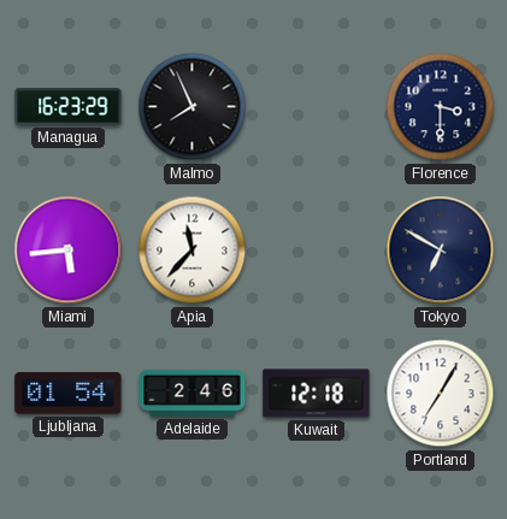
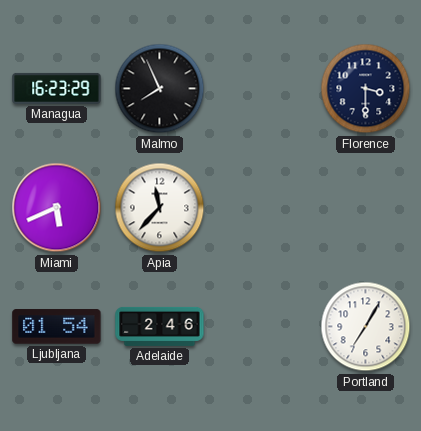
Miami: 5:44 -> 5:41
Tokyo: 6:50 -> none
Kuwait: 12:18 -> none
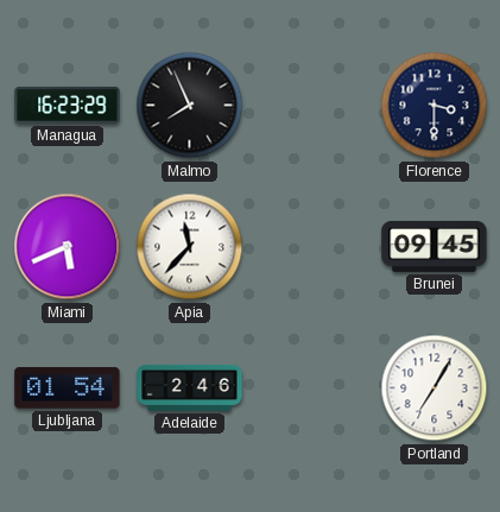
Brunei: none -> 09:45
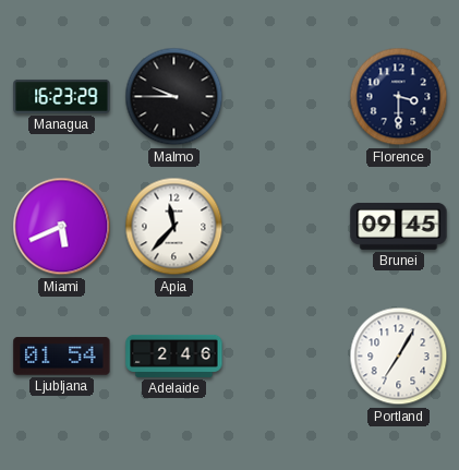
Malmo: 7:56 -> 9:45
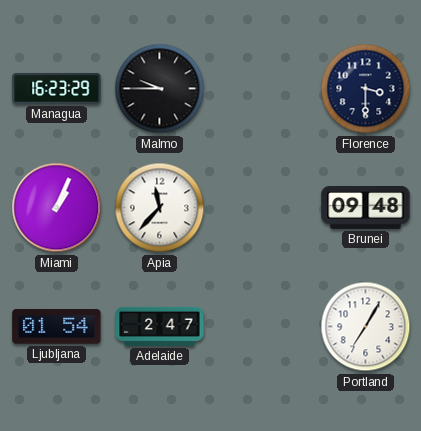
Miami: 5:41 -> 1:04
Brunei: 09:45 -> 09:48
Adelaide: 2:46 -> 2:47
